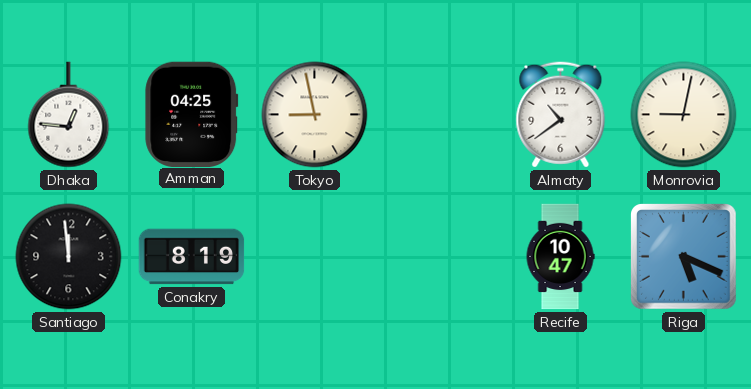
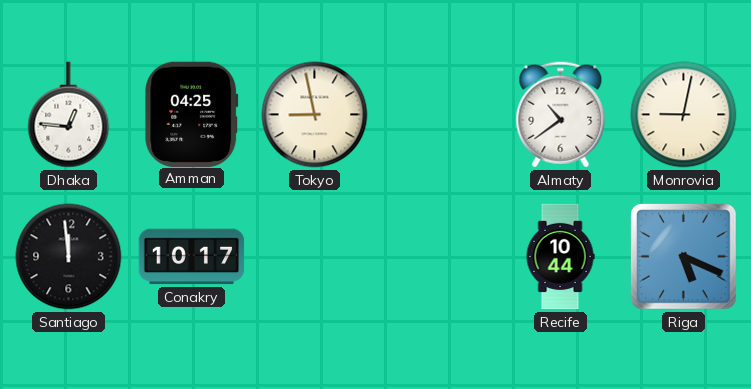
Conakry: 8:19 -> 10:17
Recife: 10:47 -> 10:44
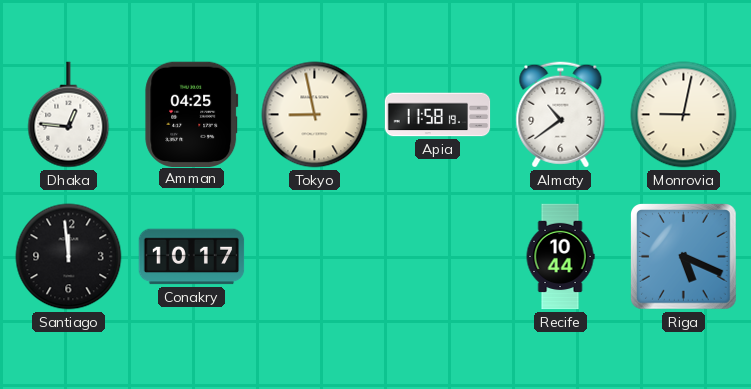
Apia: none -> 11:58
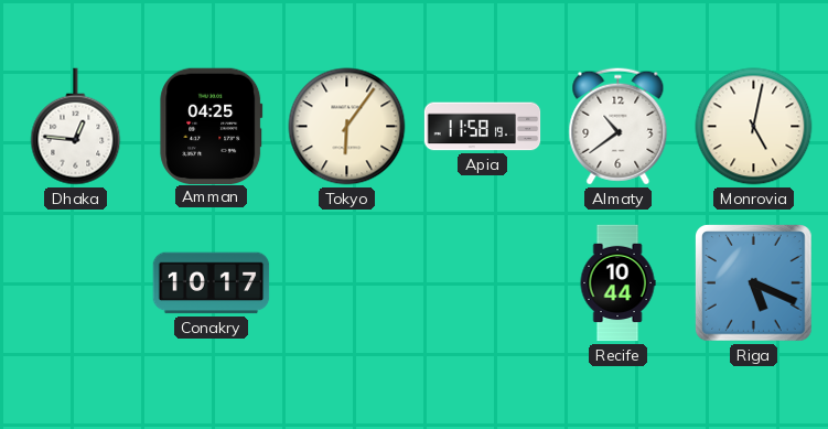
Tokyo: 8:58 -> 6:06
Monrovia: 9:02 -> 5:02
Santiago: 11:59 -> none
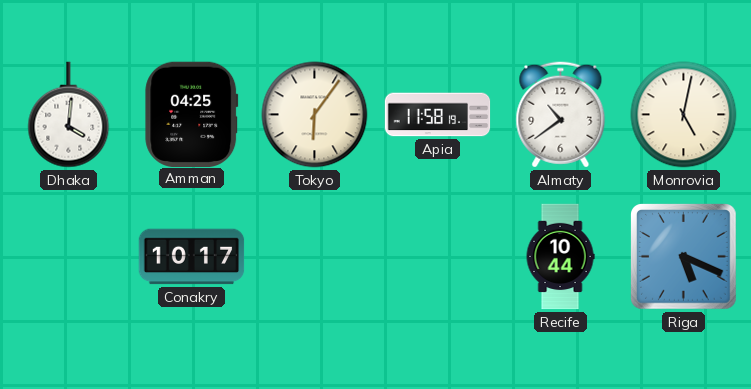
Dhaka: 12:46 -> 4:01
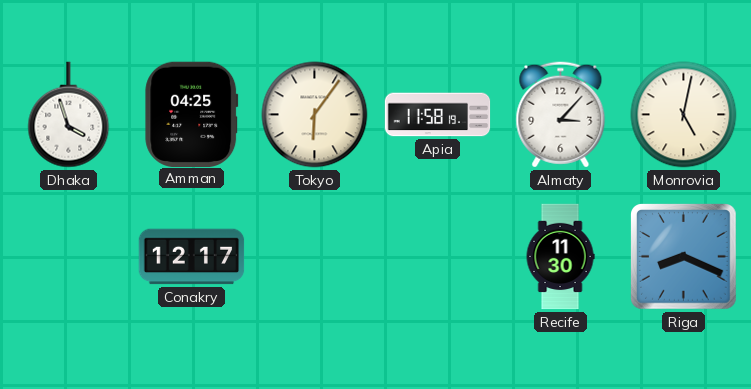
Dhaka: 4:01 -> 3:57
Almaty: 10:39 -> 3:07
Conakry: 10:17 -> 12:17
Recife: 10:44 -> 11:30
Riga: 5:19 -> 8:19
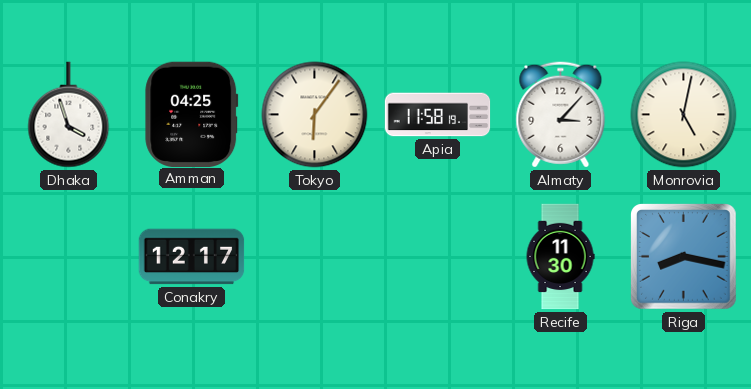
Riga: 8:19 -> 8:17
